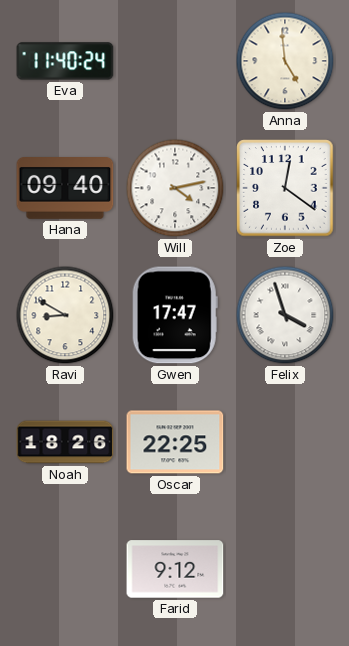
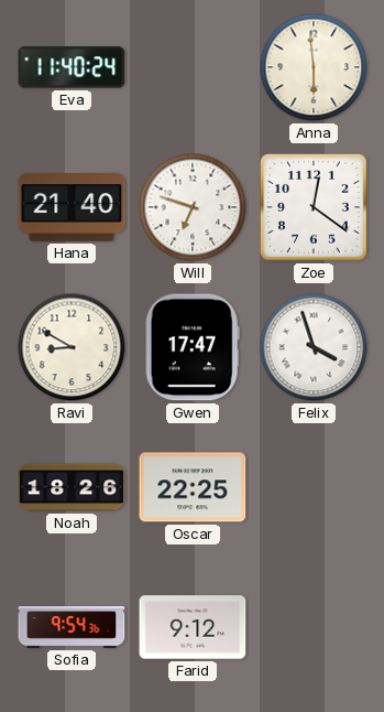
Anna: 4:59 -> 5:59
Hana: 09:40 -> 21:40
Will: 4:13 -> 6:48
Sofia: none -> 9:54
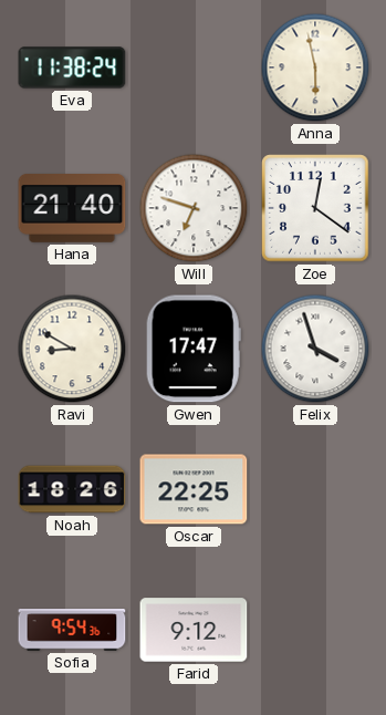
Eva: 11:40 -> 11:38
Anna: 5:59 -> 5:58
